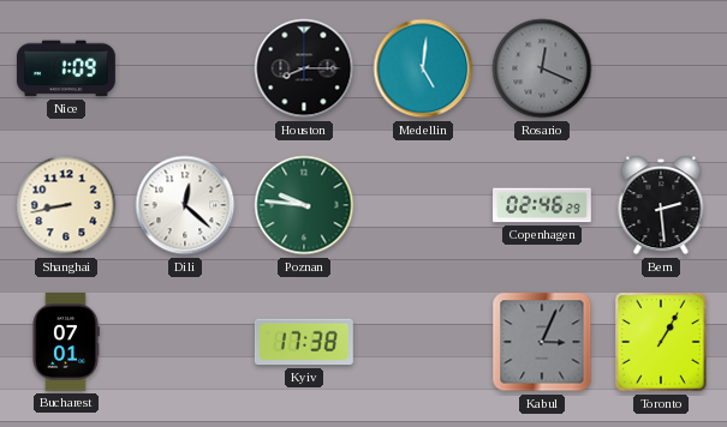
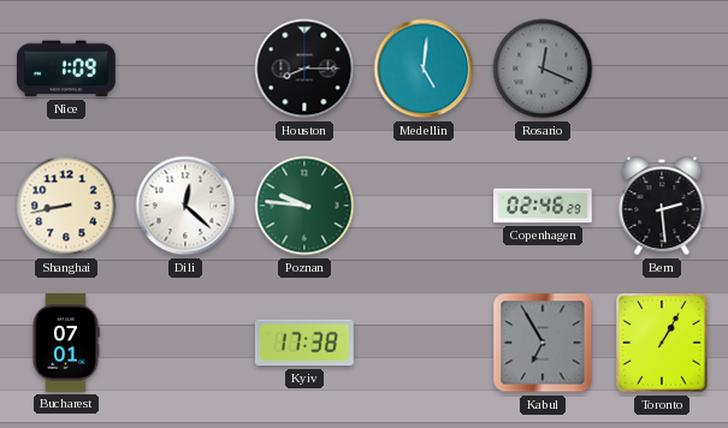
Kabul: 3:04 -> 6:55
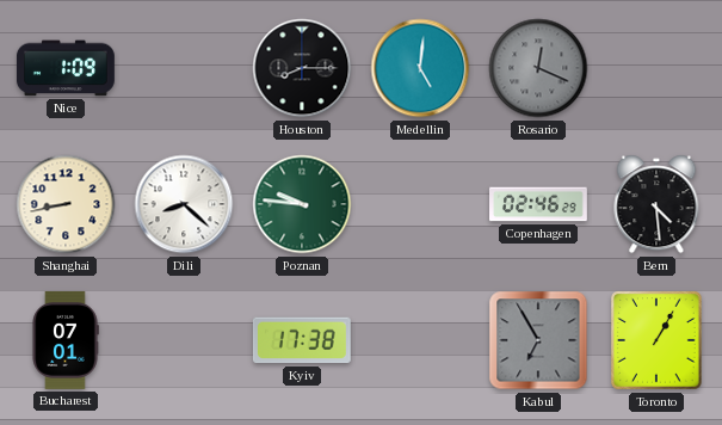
Dili: 12:22 -> 8:22
Bern: 2:29 -> 4:29
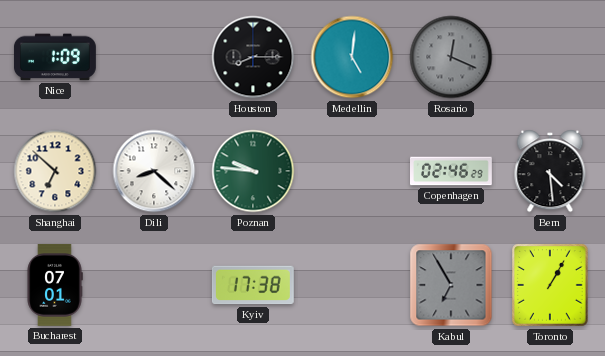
Shanghai: 8:43 -> 6:52
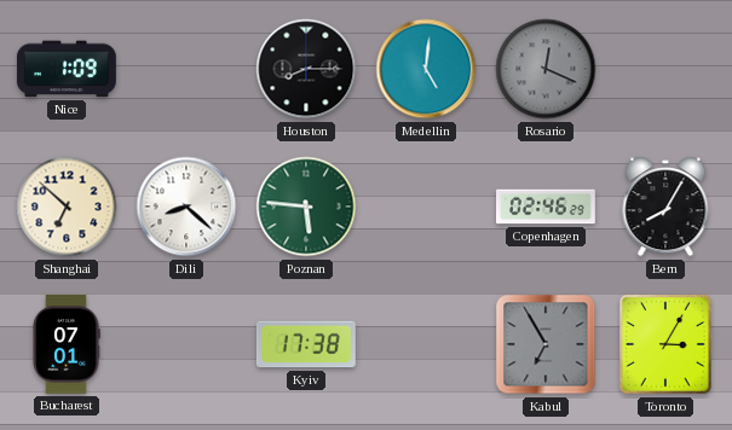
Poznan: 9:46 -> 5:46
Bern: 4:29 -> 8:05
Toronto: 1:05 -> 3:05
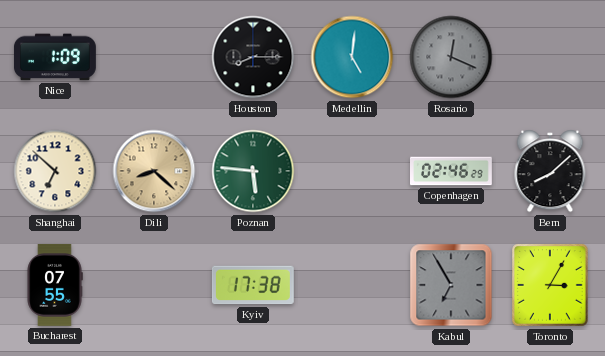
Dili dial: white -> champagne
Bern: 8:05 -> 8:08
Bucharest: 07:01 -> 07:55
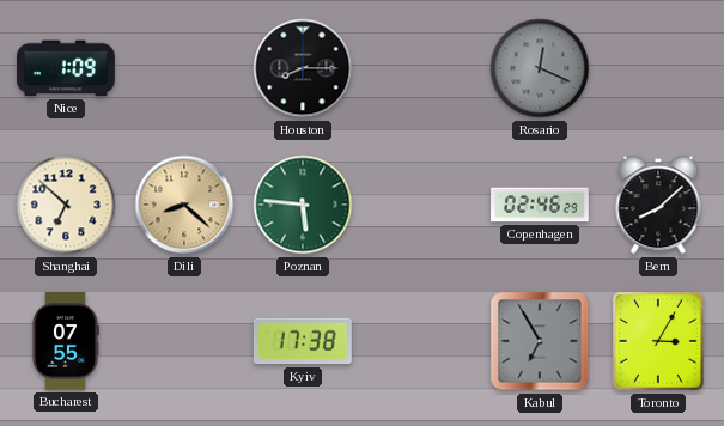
Medellin: 5:01 -> none
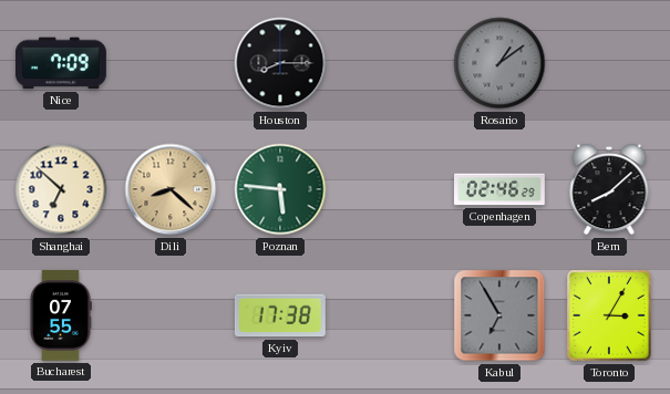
Nice: 1:09 -> 7:09
Rosario: 12:19 -> 1:09
